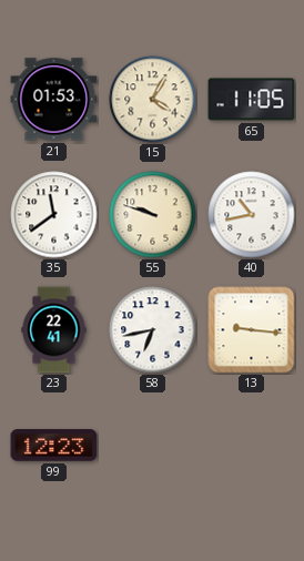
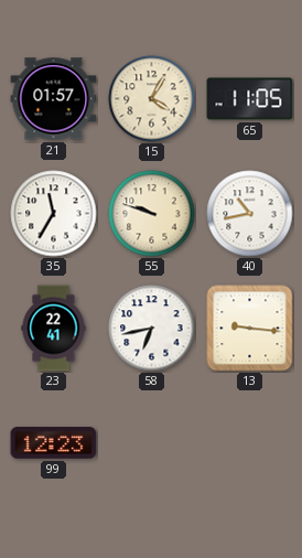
21: 01:53 -> 01:57
35: 11:39 -> 11:35
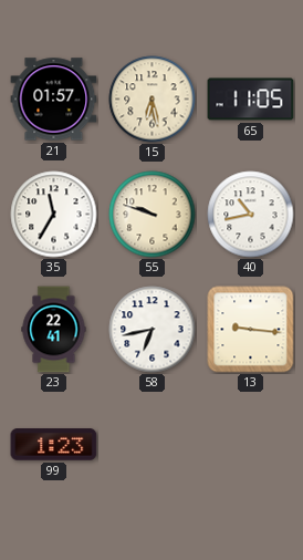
15: 4:05 -> 6:28
99: 12:23 -> 1:23
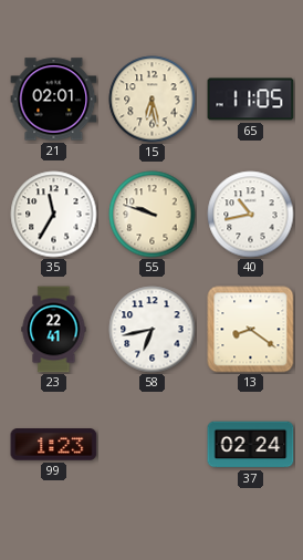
21: 01:57 -> 02:01
13: 9:16 -> 8:21
37: none -> 02:24
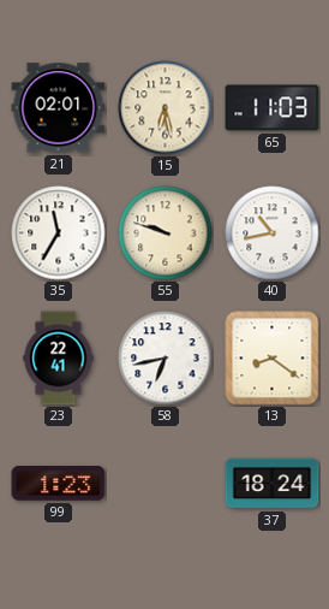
65: 11:05 -> 11:03
37: 02:24 -> 18:24
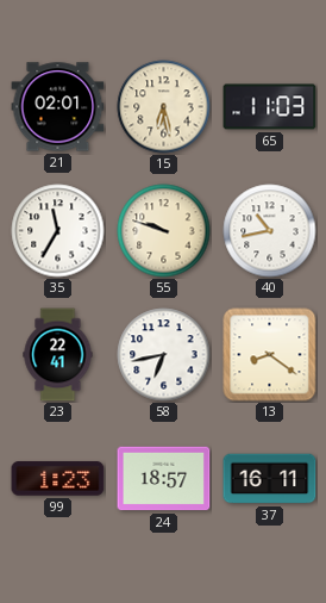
24: none -> 18:57
37: 18:24 -> 16:11
